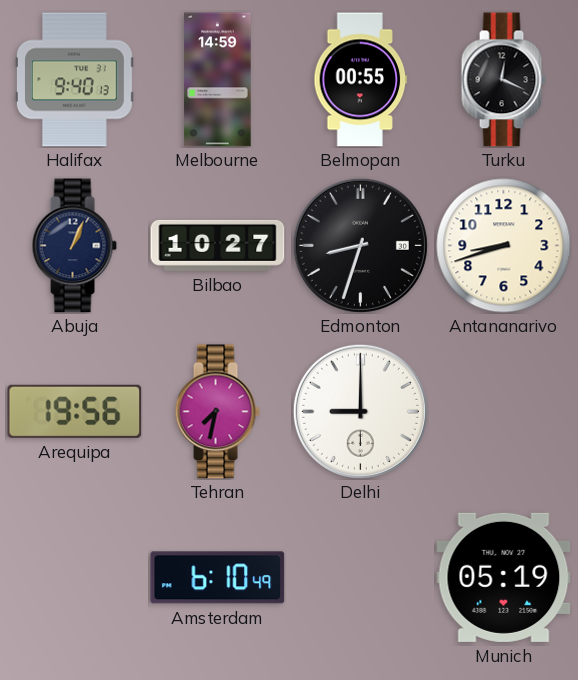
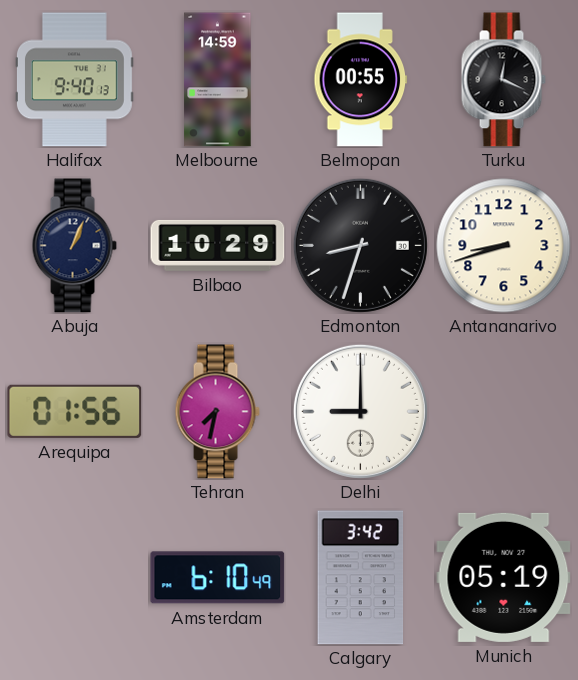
Bilbao: 10:27 -> 10:29
Arequipa: 19:56 -> 01:56
Calgary: none -> 3:42
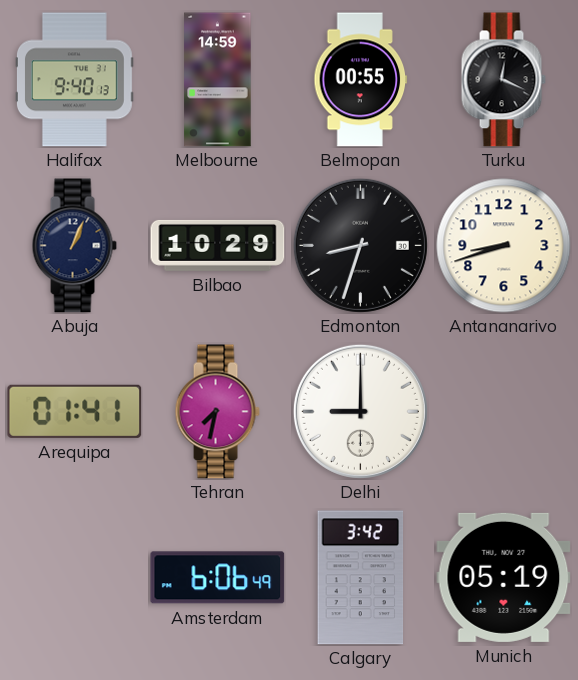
Arequipa: 01:56 -> 01:41
Amsterdam: 6:10 -> 6:06
